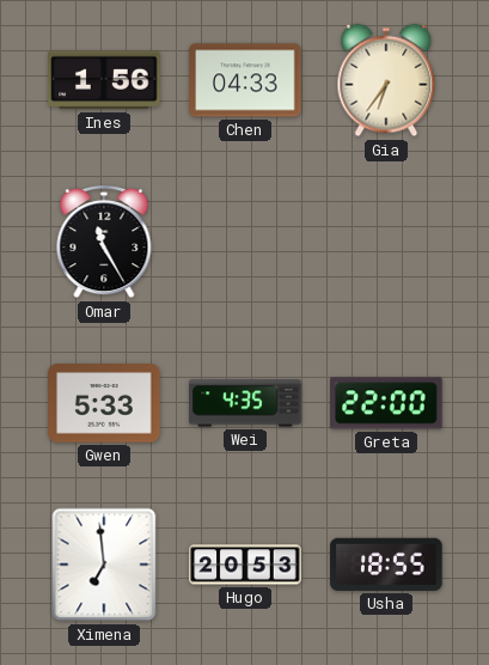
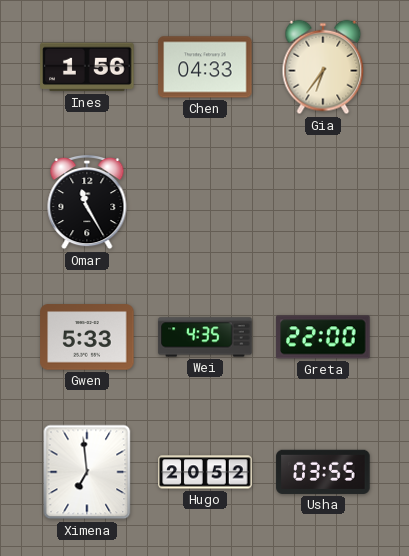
Hugo: 20:53 -> 20:52
Usha: 18:55 -> 03:55
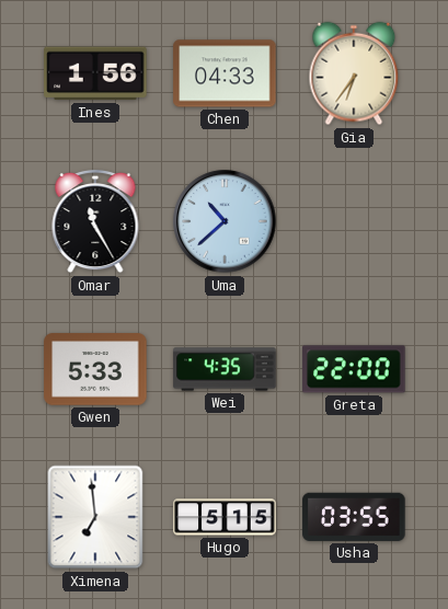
Uma: none -> 10:38
Hugo: 20:52 -> 5:15
